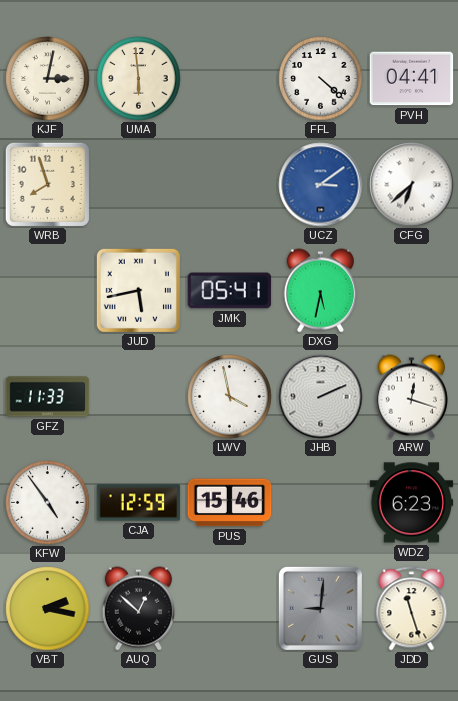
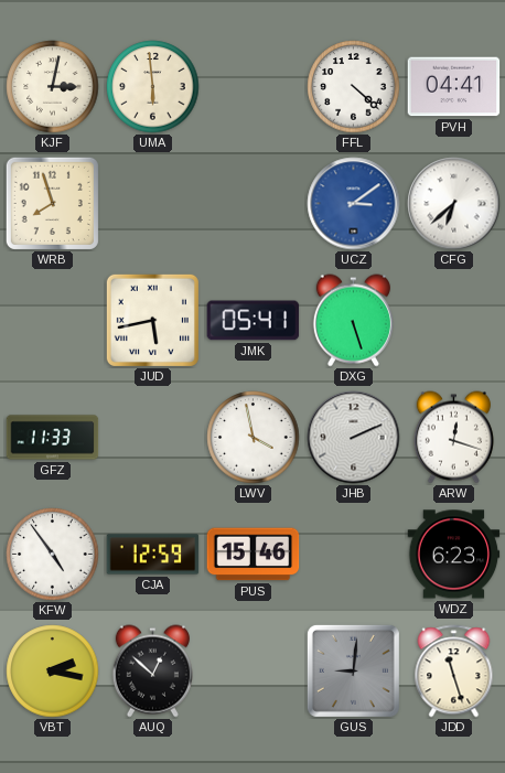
DXG: 5:32 -> 5:27
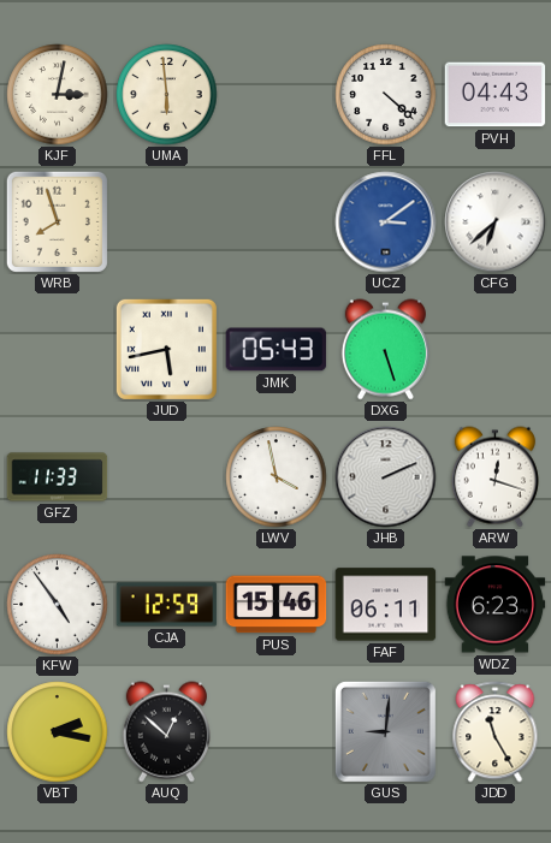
PVH: 04:41 -> 04:43
JMK: 05:41 -> 05:43
FAF: none -> 06:11
JDD: 11:27 -> 11:25
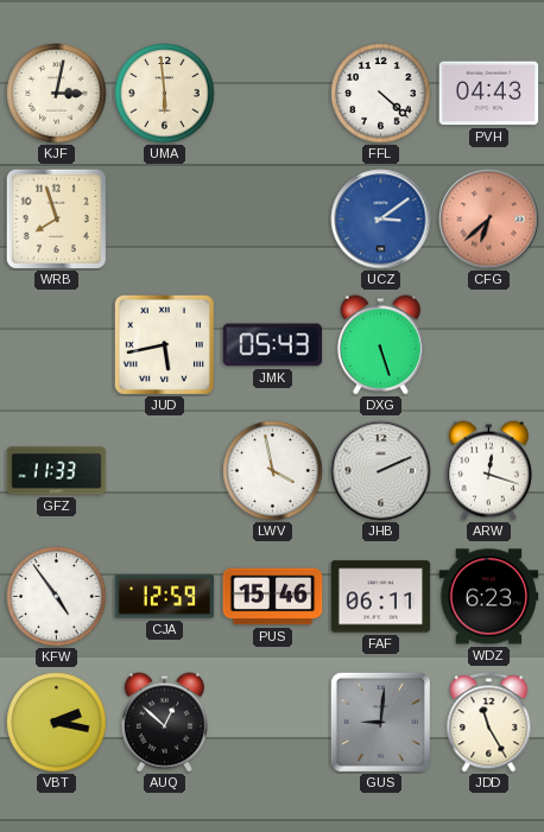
CFG dial: white -> salmon
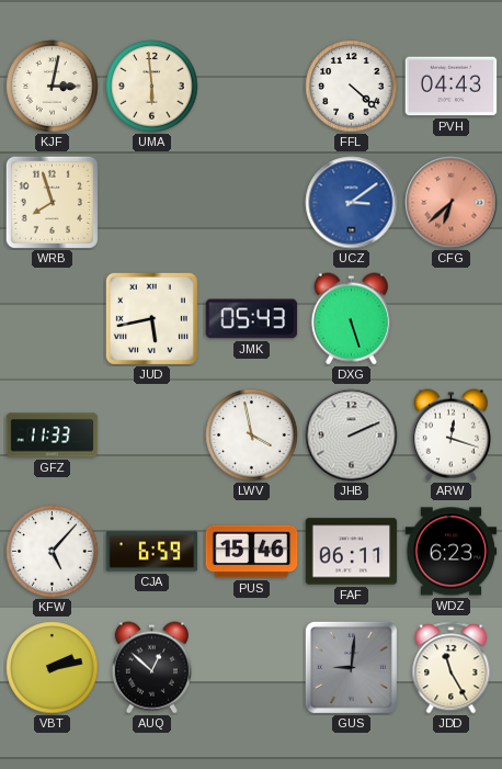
KFW: 4:54 -> 5:07
CJA: 12:59 -> 6:59
VBT: 2:17 -> 2:13
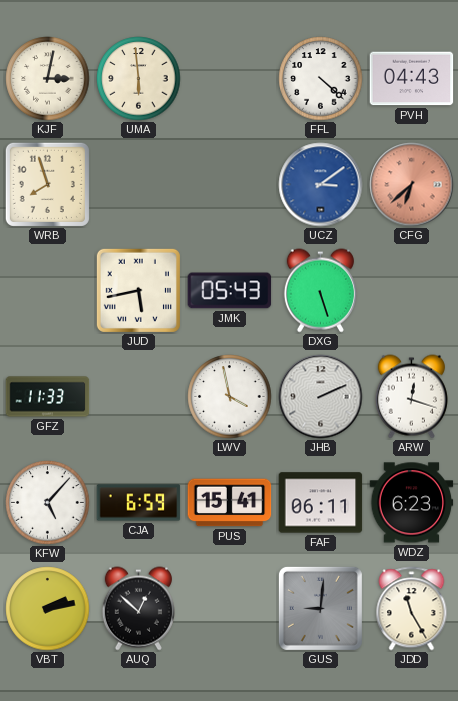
PUS: 15:46 -> 15:41
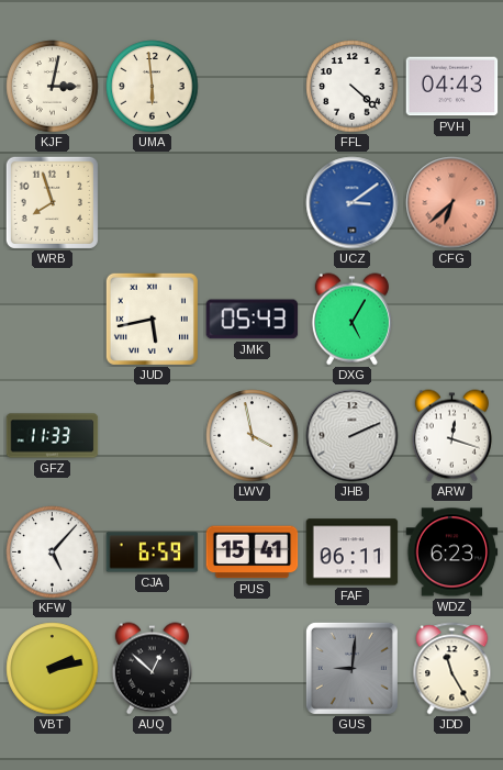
DXG: 5:27 -> 5:05
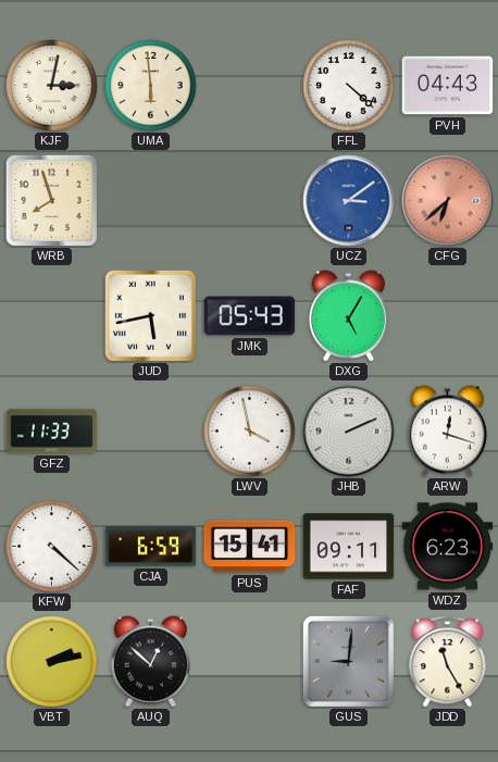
KFW: 5:07 -> 4:22
FAF: 06:11 -> 09:11
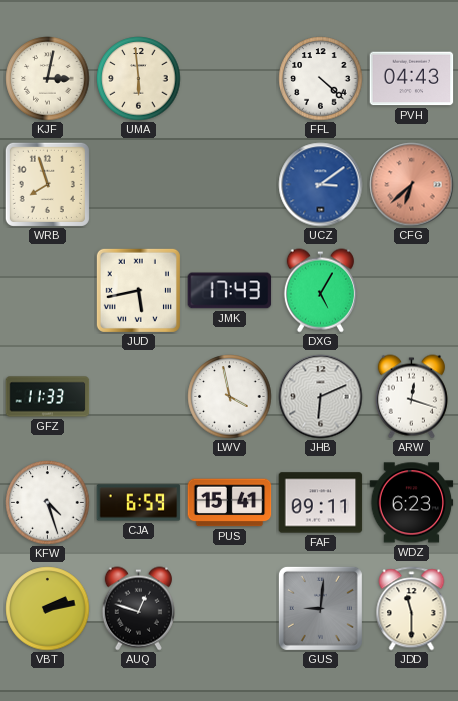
JMK: 05:43 -> 17:43
JHB: 2:11 -> 6:11
KFW: 4:22 -> 4:27
AUQ: 12:52 -> 12:48
JDD: 11:25 -> 11:30
